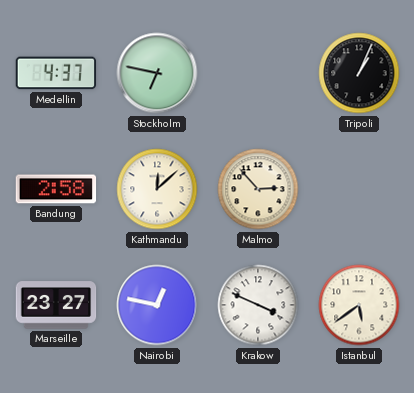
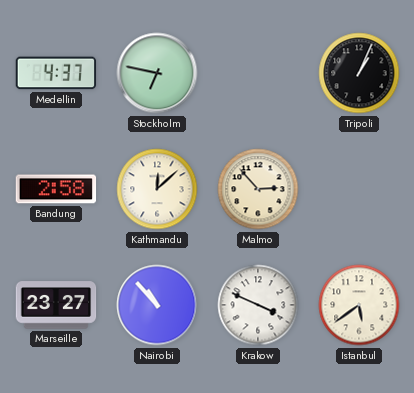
Nairobi: 12:47 -> 10:53
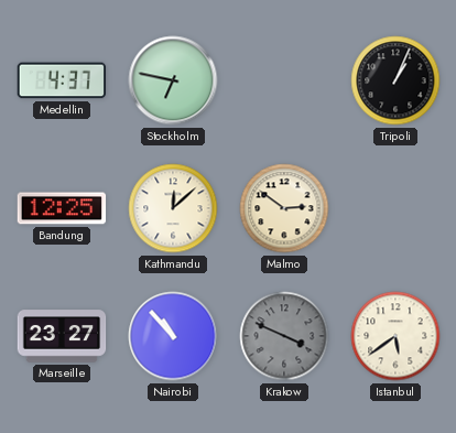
Bandung: 2:58 -> 12:25
Malmo: 2:53 -> 2:51
Krakow dial: white -> grey
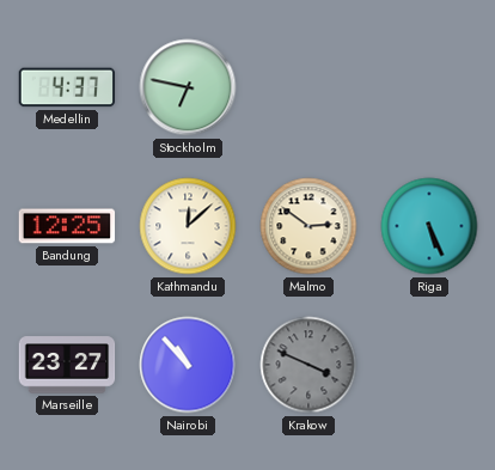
Tripoli: 1:04 -> none
Riga: none -> 5:26
Istanbul: 5:39 -> none
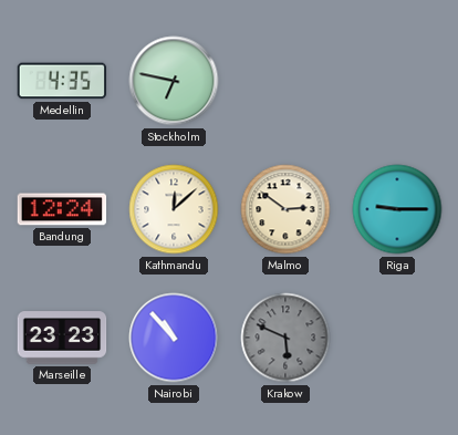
Medellin: 4:37 -> 4:35
Bandung: 12:25 -> 12:24
Riga: 5:26 -> 9:15
Marseille: 23:27 -> 23:23
Krakow: 3:49 -> 5:49
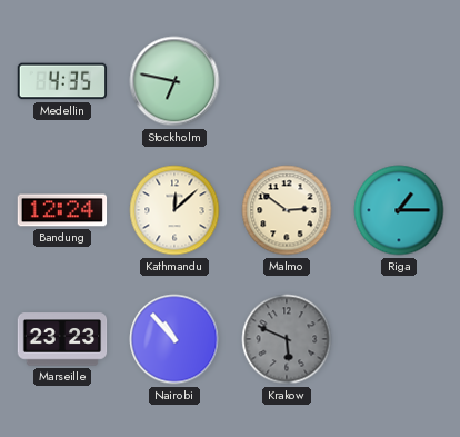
Riga: 9:15 -> 1:15
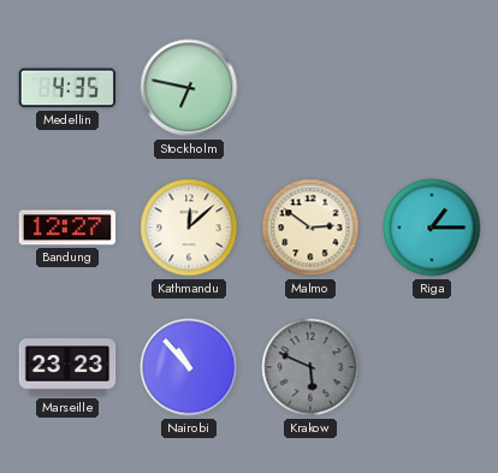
Bandung: 12:24 -> 12:27
